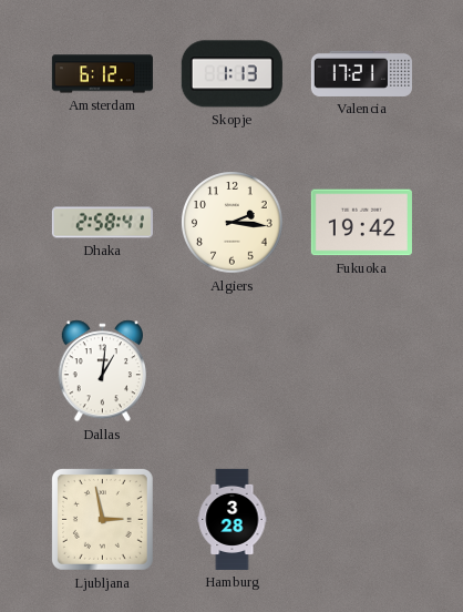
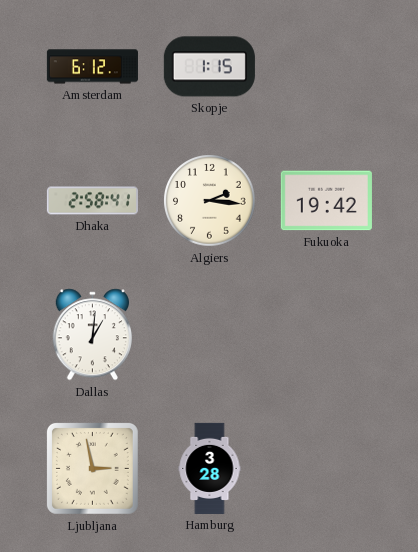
Skopje: 1:13 -> 1:15
Valencia: 17:21 -> none
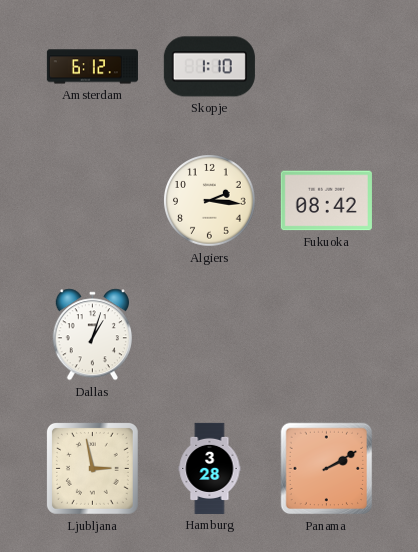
Skopje: 1:15 -> 1:10
Dhaka: 2:58 -> none
Fukuoka: 19:42 -> 08:42
Dallas: 1:01 -> 1:03
Panama: none -> 2:10
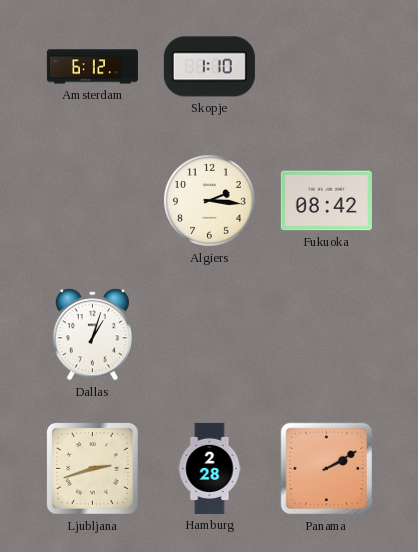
Ljubljana: 2:58 -> 2:42
Hamburg: 3:28 -> 2:28
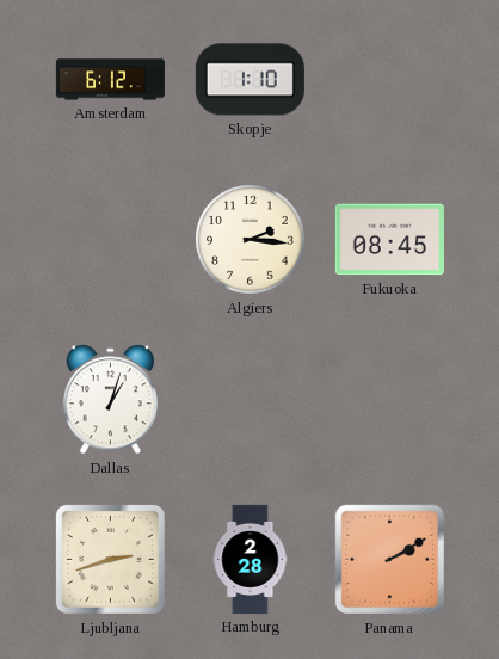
Fukuoka: 08:42 -> 08:45
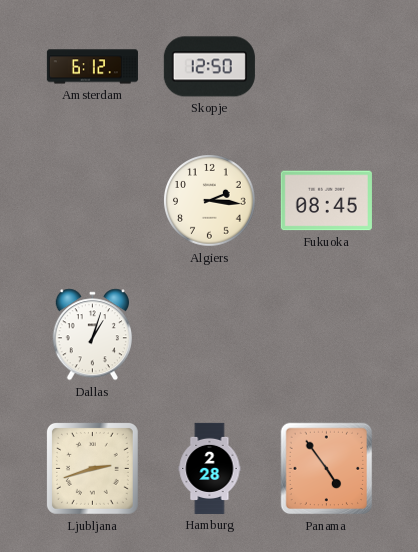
Skopje: 1:10 -> 12:50
Panama: 2:10 -> 4:54
